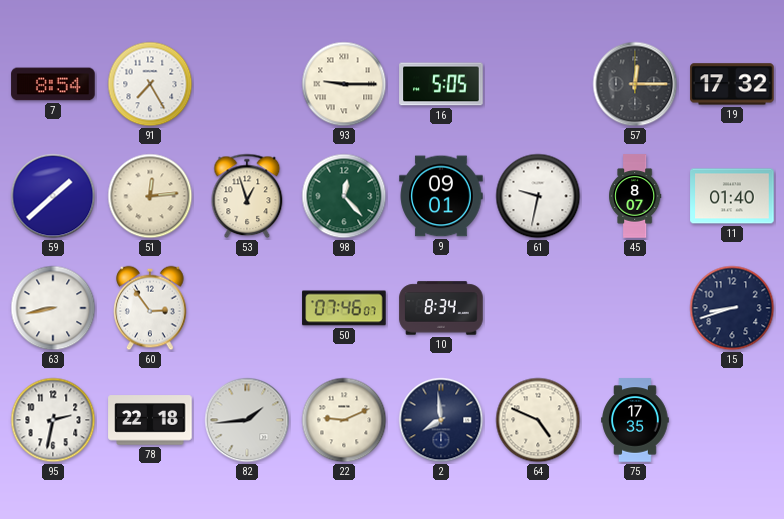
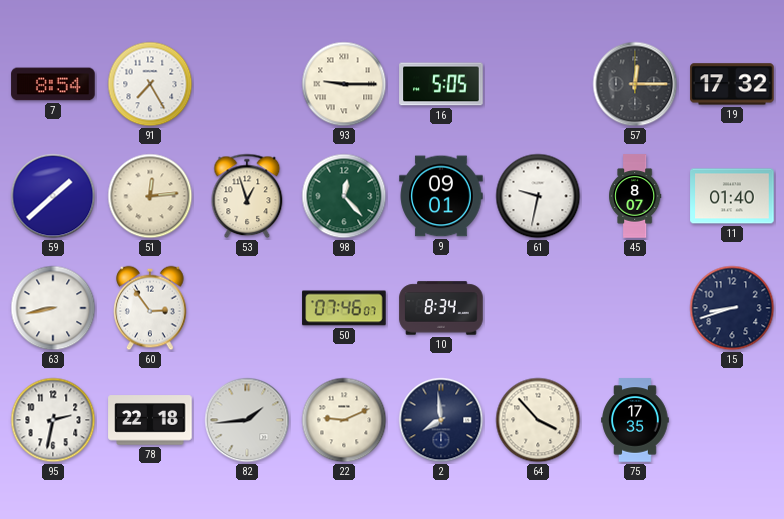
64: 4:49 -> 3:53
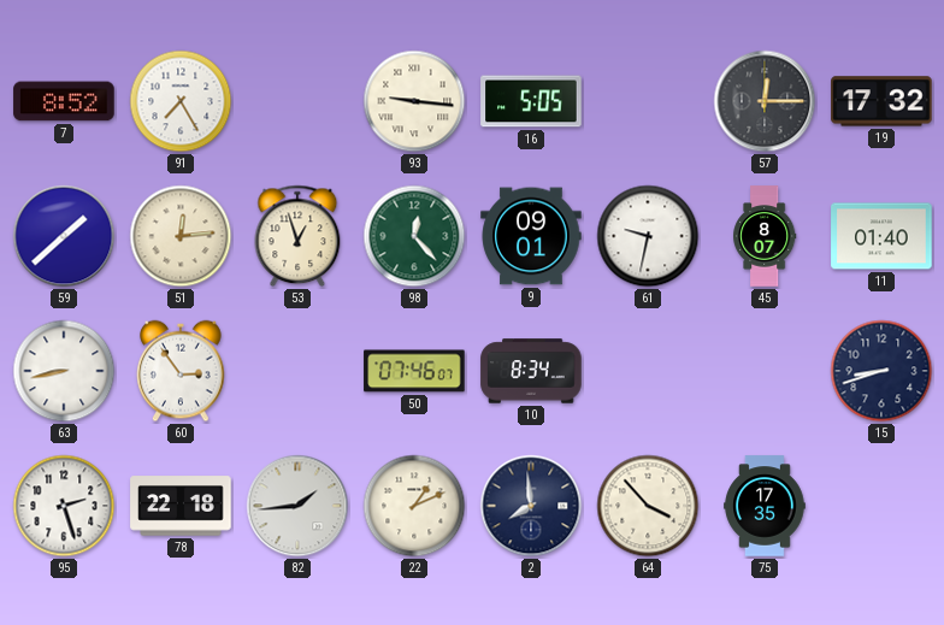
7: 8:54 -> 8:52
93: 9:15 -> 9:16
95: 2:32 -> 2:27
22: 9:11 -> 1:11
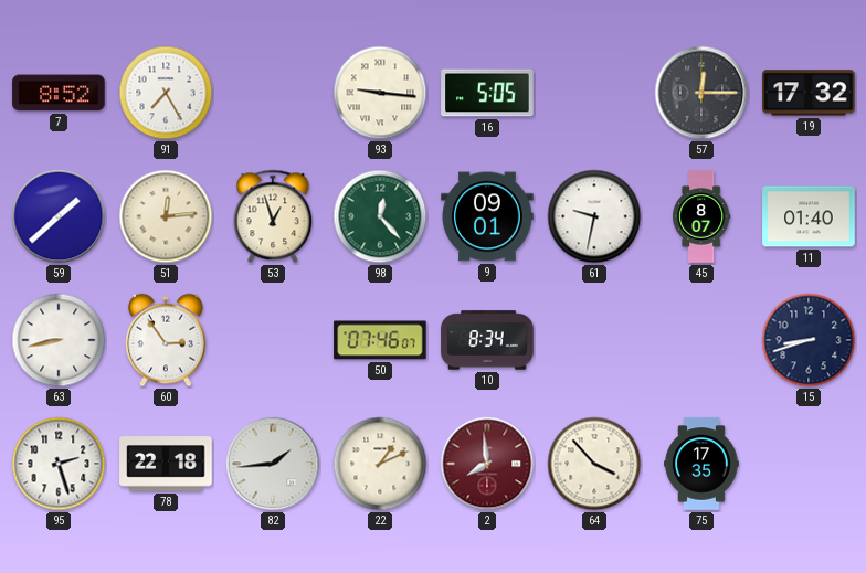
2 dial: navy -> burgundy
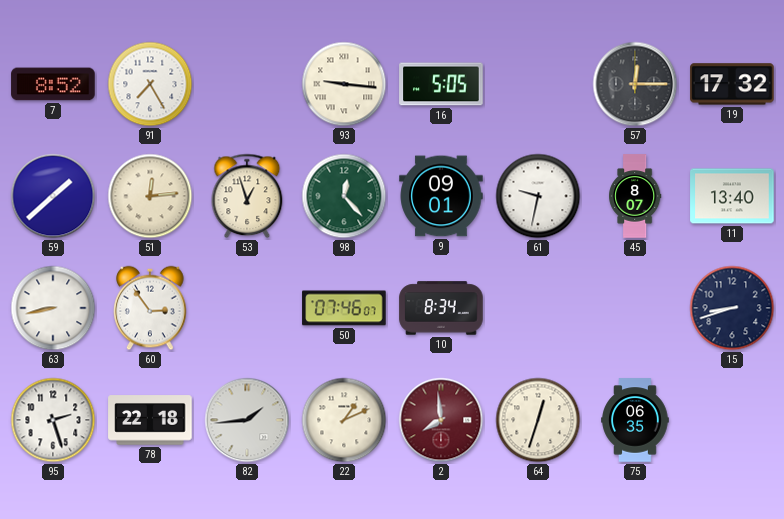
11: 01:40 -> 13:40
64: 3:53 -> 12:33
75: 17:35 -> 06:35
